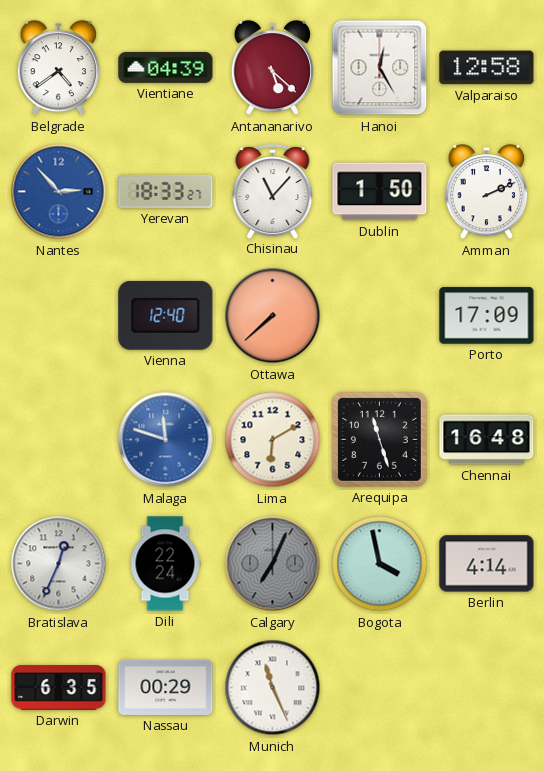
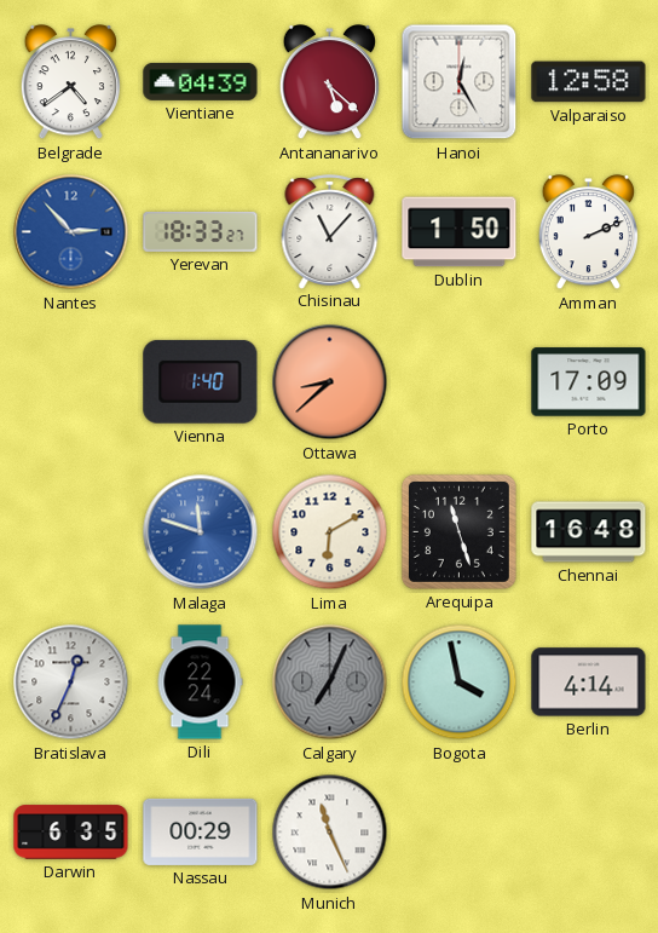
Vienna: 12:40 -> 1:40
Ottawa: 7:38 -> 8:38
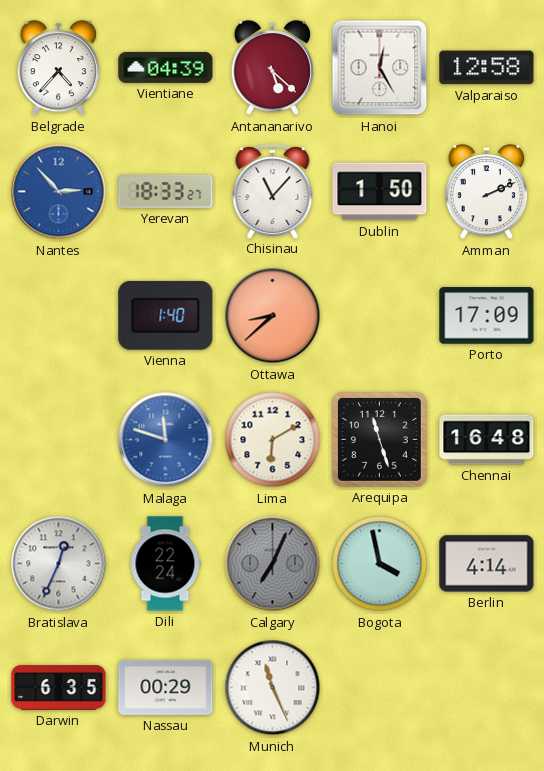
Belgrade: 4:39 -> 4:37
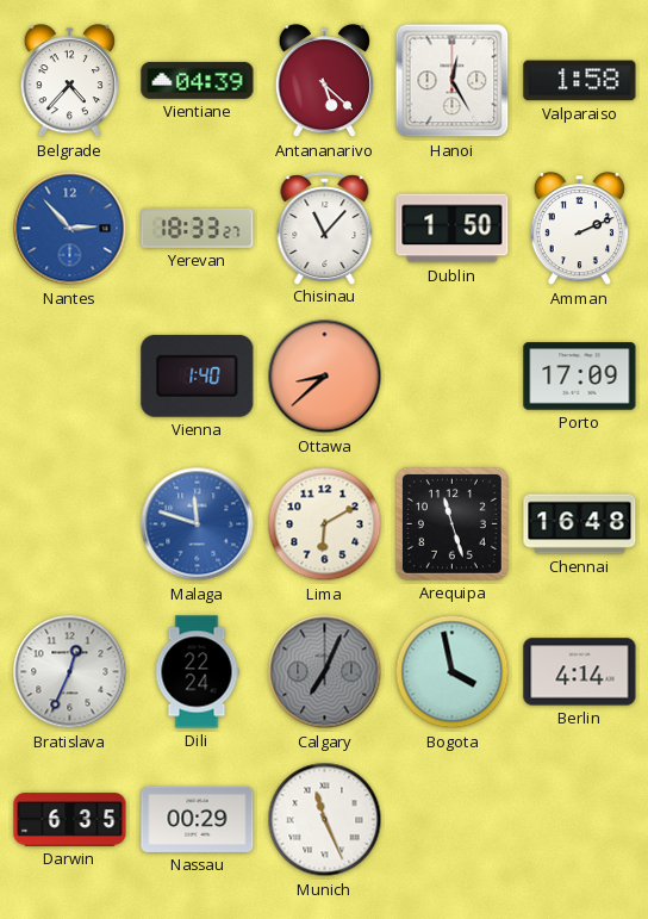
Valparaiso: 12:58 -> 1:58
